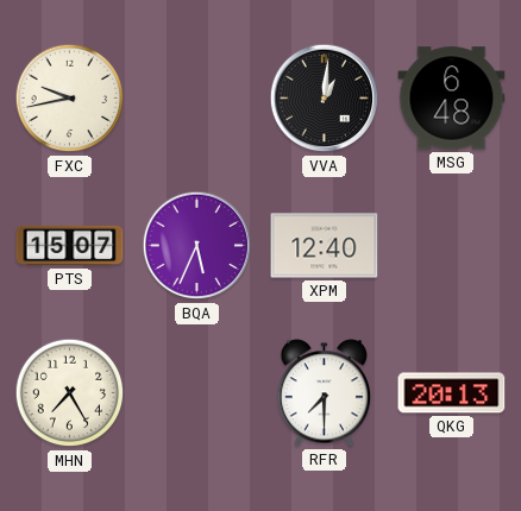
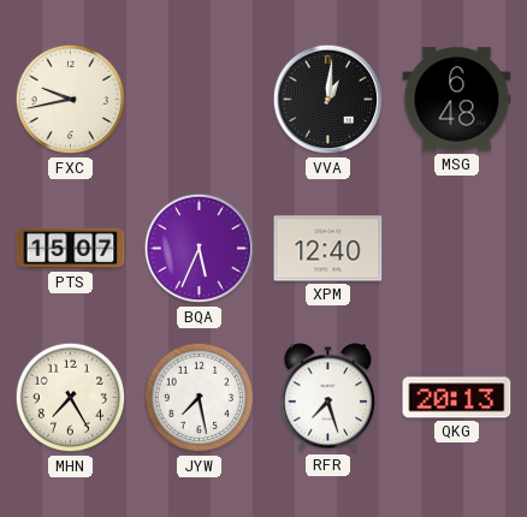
JYW: none -> 7:28
RFR: 7:30 -> 7:27
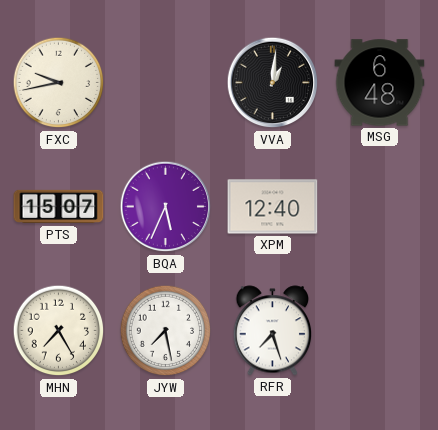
QKG: 20:13 -> none
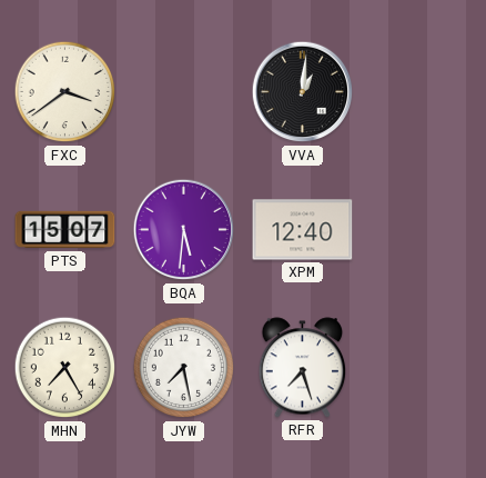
FXC: 9:43 -> 3:39
MSG: 6:48 -> none
BQA: 5:34 -> 5:31
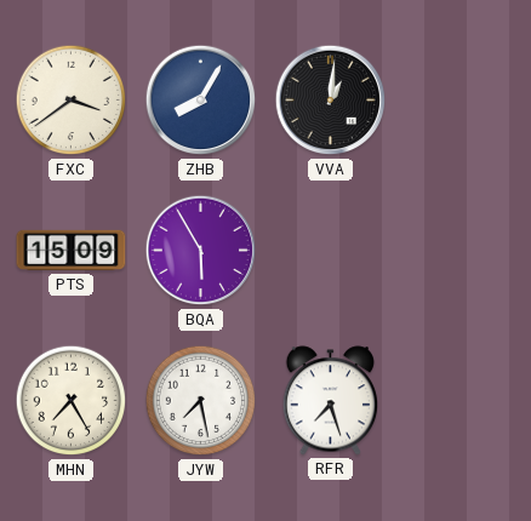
ZHB: none -> 8:05
PTS: 15:07 -> 15:09
BQA: 5:31 -> 5:55
XPM: 12:40 -> none
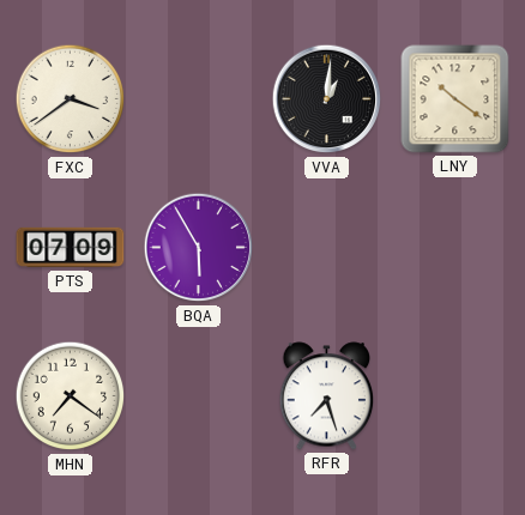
ZHB: 8:05 -> none
LNY: none -> 10:21
PTS: 15:09 -> 07:09
MHN: 7:25 -> 7:21
JYW: 7:28 -> none
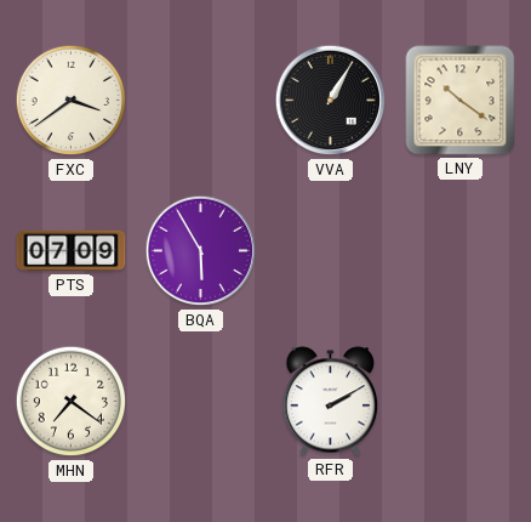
VVA: 1:01 -> 1:05
RFR: 7:27 -> 2:10
